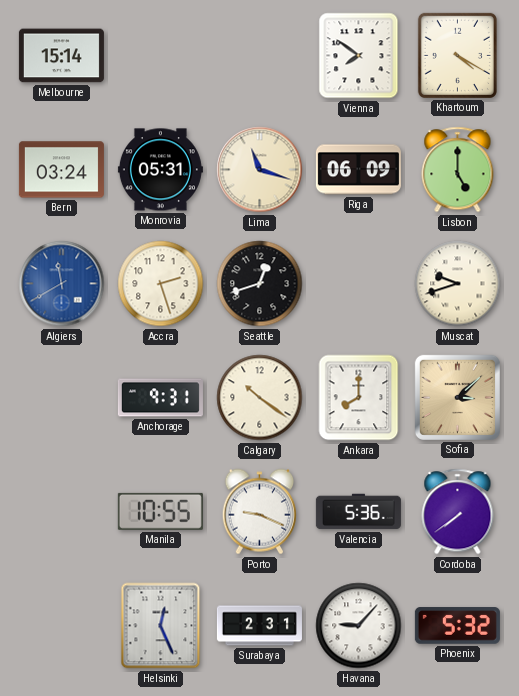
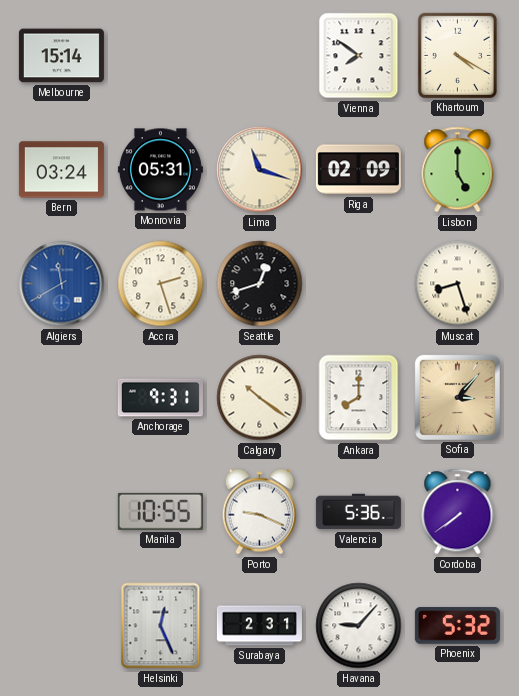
Riga: 06:09 -> 02:09
Muscat: 9:42 -> 8:27
Sofia: 3:08 -> 3:07
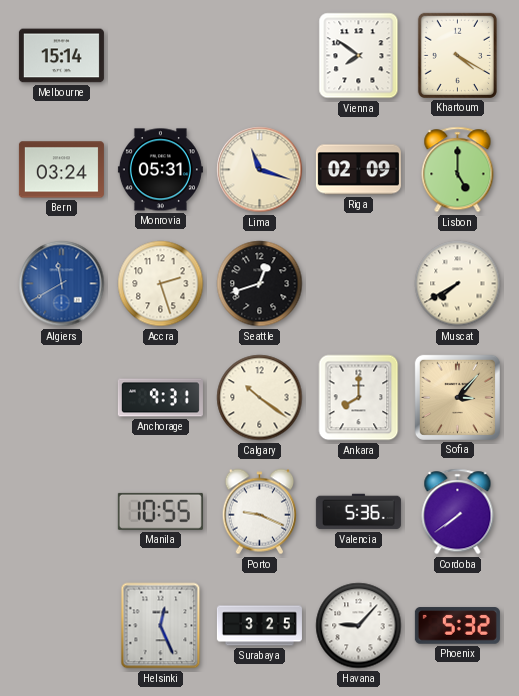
Muscat: 8:27 -> 7:40
Surabaya: 2:31 -> 3:25
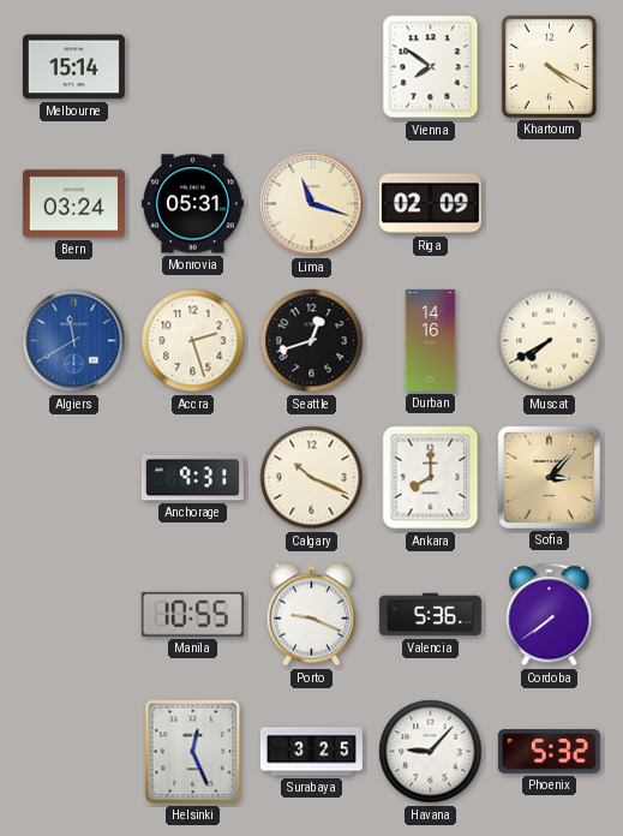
Lisbon: 5:00 -> none
Durban: none -> 14:16
Calgary: 10:21 -> 10:19
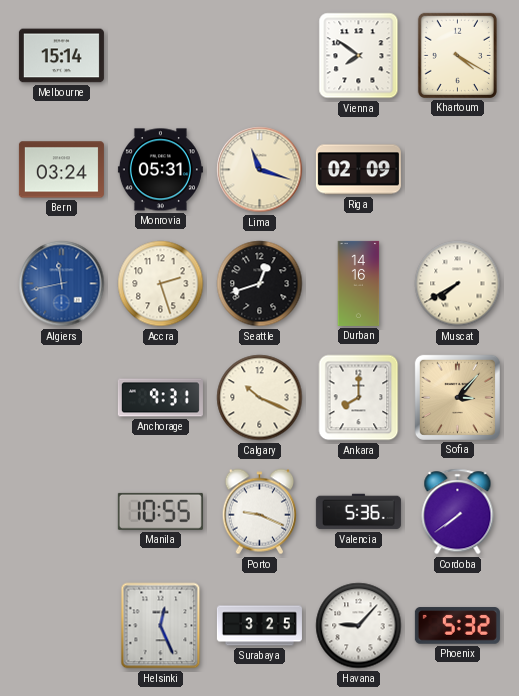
Algiers: 11:40 -> 11:43
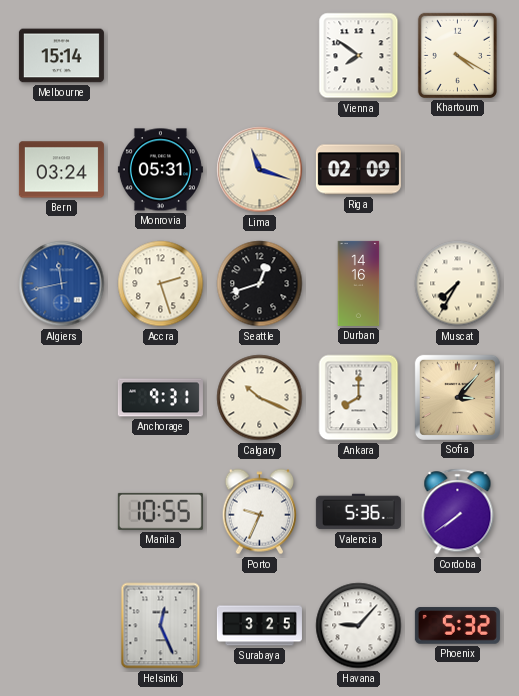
Muscat: 7:40 -> 7:35
Porto: 9:19 -> 9:34
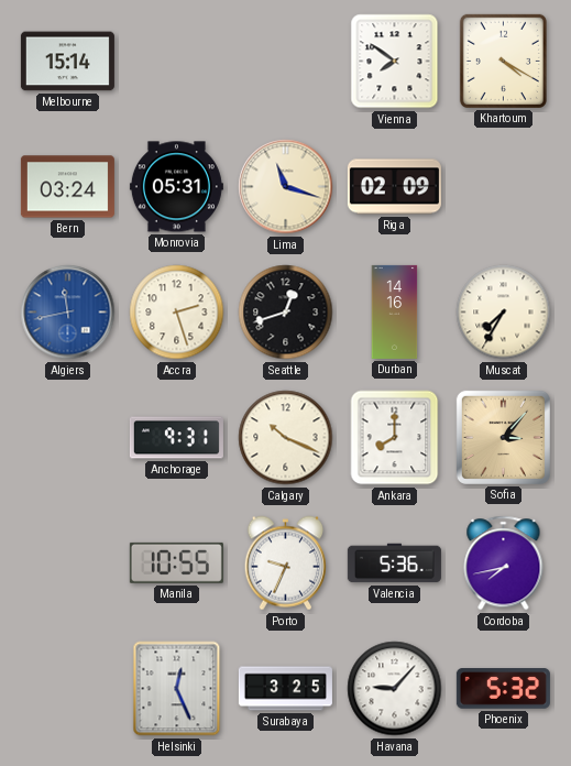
Cordoba: 7:39 -> 7:43
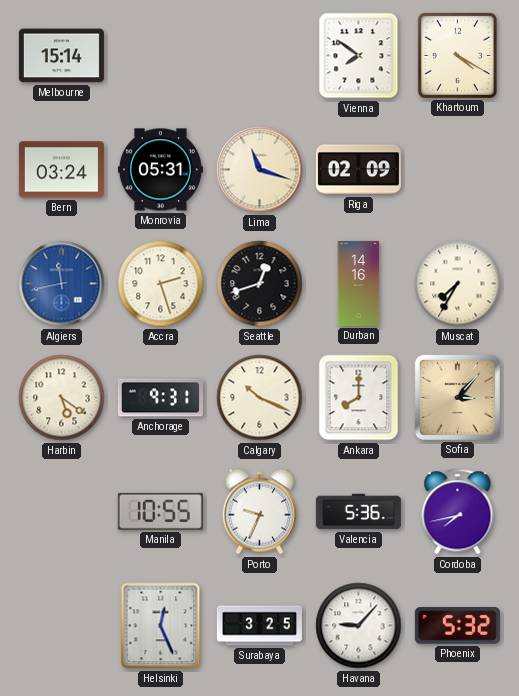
Harbin: none -> 5:21
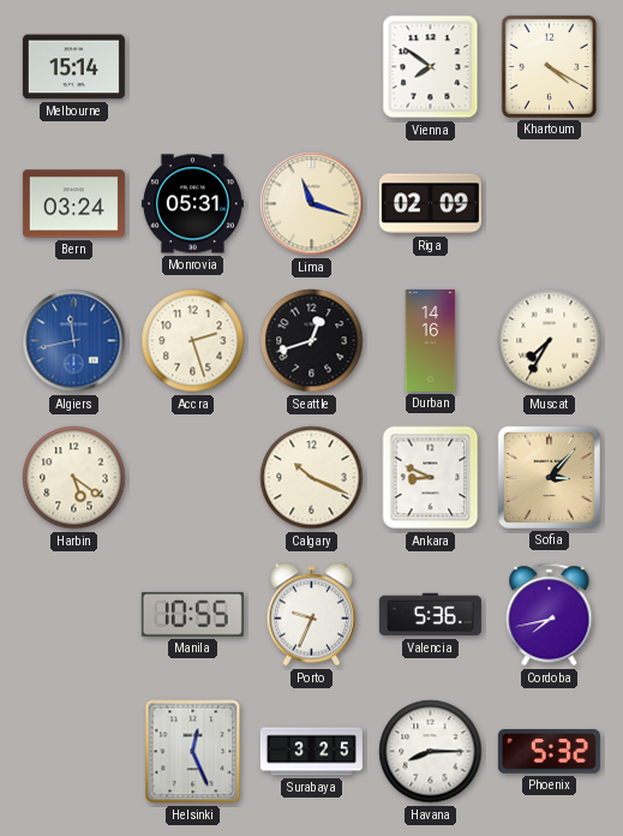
Anchorage: 9:31 -> none
Ankara: 8:00 -> 8:49
Havana: 9:07 -> 8:15
